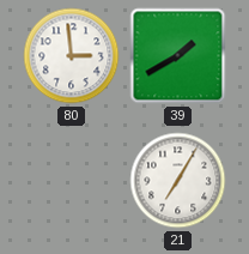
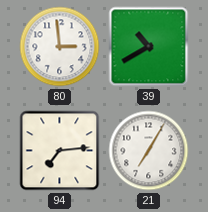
39: 1:40 -> 10:40
94: none -> 7:14
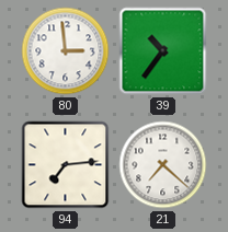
39: 10:40 -> 10:36
21: 7:05 -> 7:22
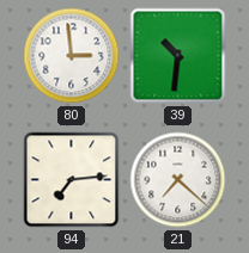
39: 10:36 -> 10:31
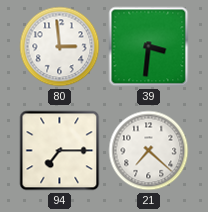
39: 10:31 -> 3:31
94: 7:14 -> 7:15
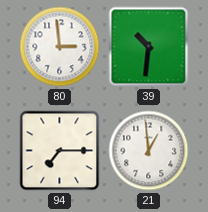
39: 3:31 -> 10:31
21: 7:22 -> 12:59
